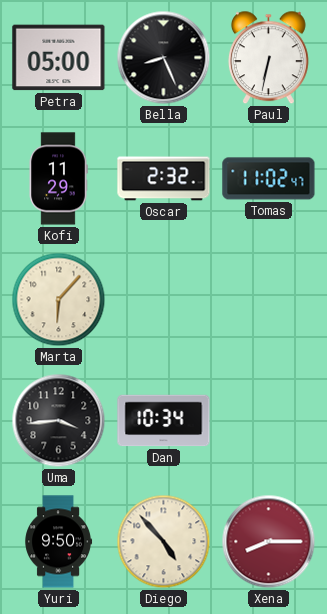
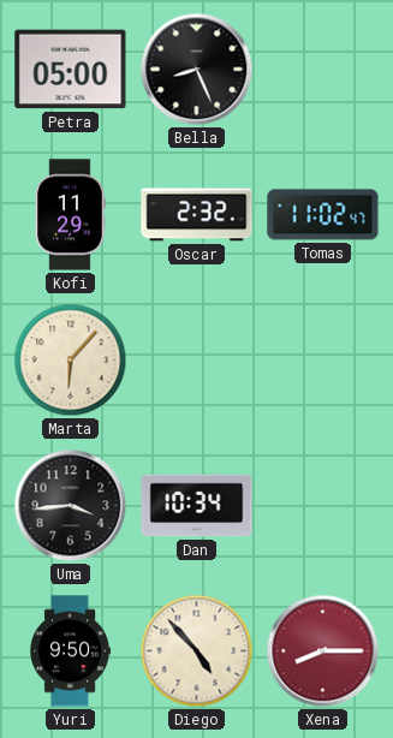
Paul: 6:32 -> none
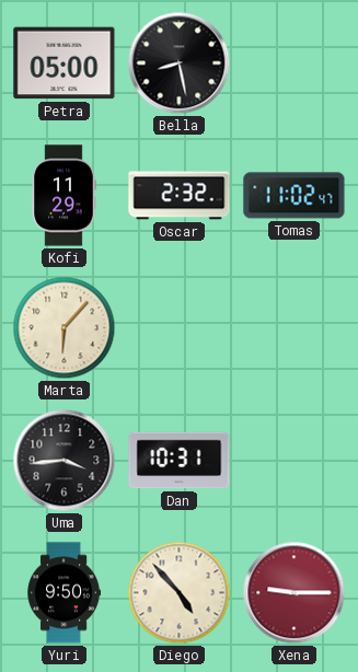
Bella: 8:26 -> 8:28
Dan: 10:34 -> 10:31
Xena: 8:15 -> 9:15
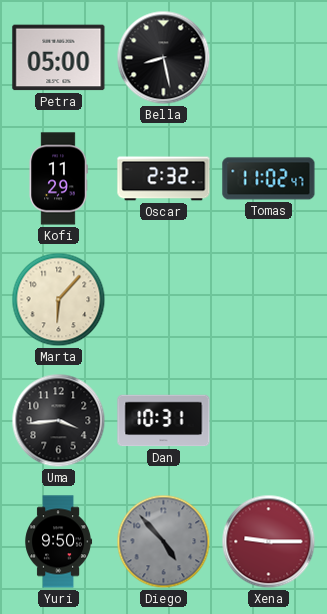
Diego dial: cream -> grey
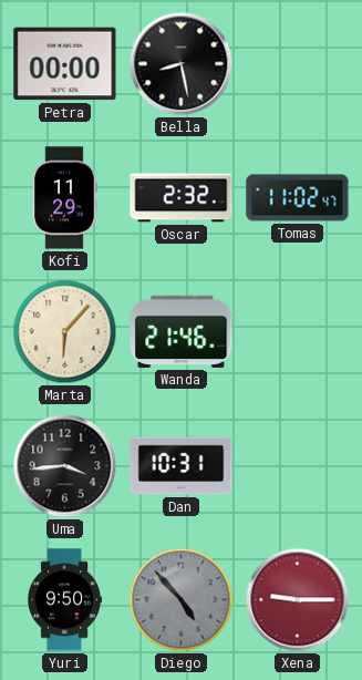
Petra: 05:00 -> 00:00
Wanda: none -> 21:46
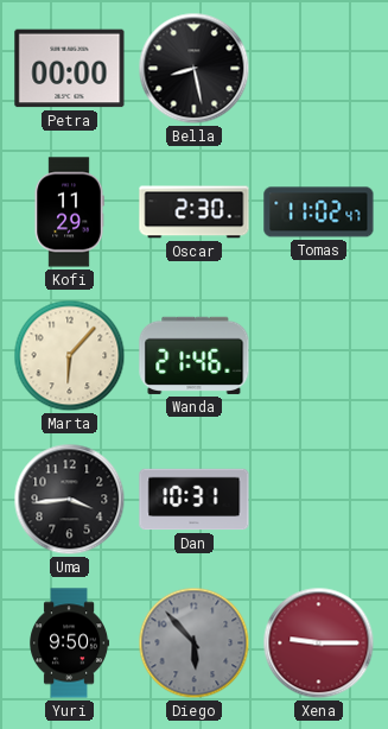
Oscar: 2:32 -> 2:30
Diego: 4:53 -> 5:53
